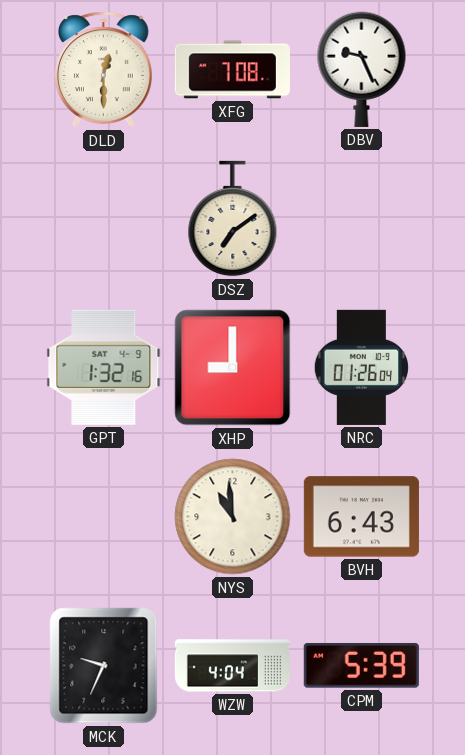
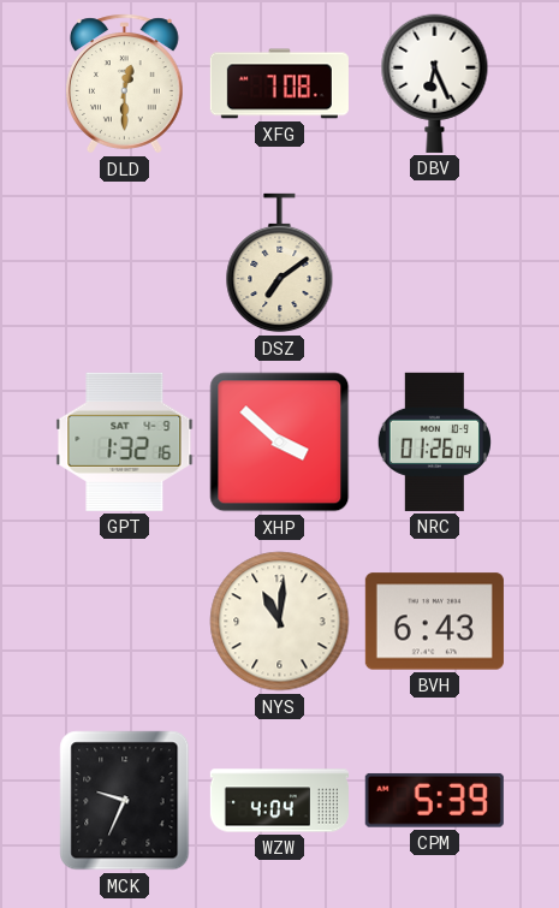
DBV: 9:26 -> 6:26
XHP: 9:00 -> 3:52
NYS: 10:59 -> 11:01
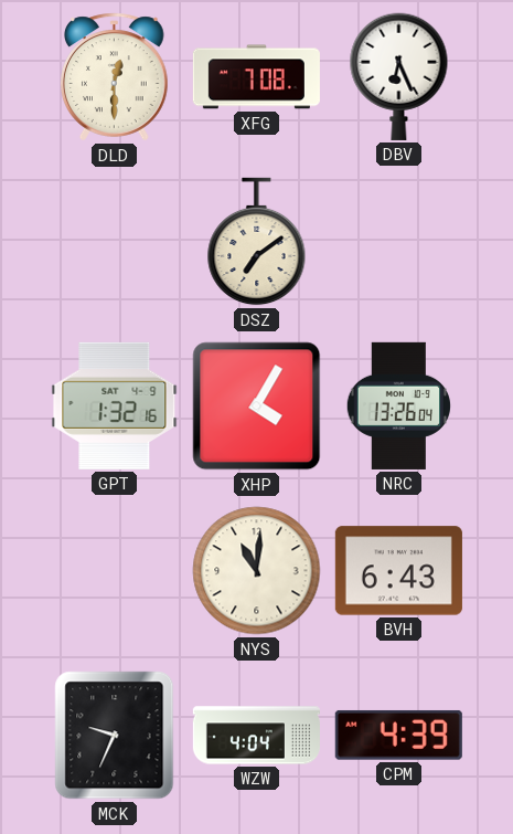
XHP: 3:52 -> 4:05
NRC: 01:26 -> 13:26
CPM: 5:39 -> 4:39
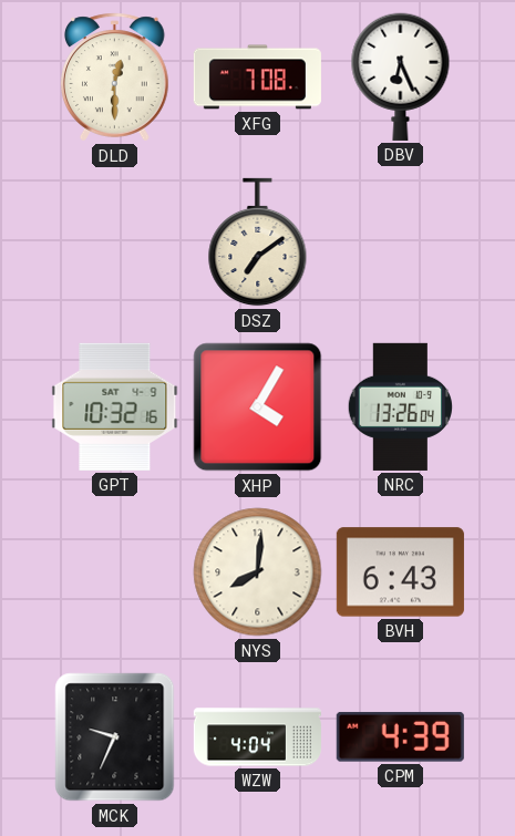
GPT: 1:32 -> 10:32
NYS: 11:01 -> 8:01
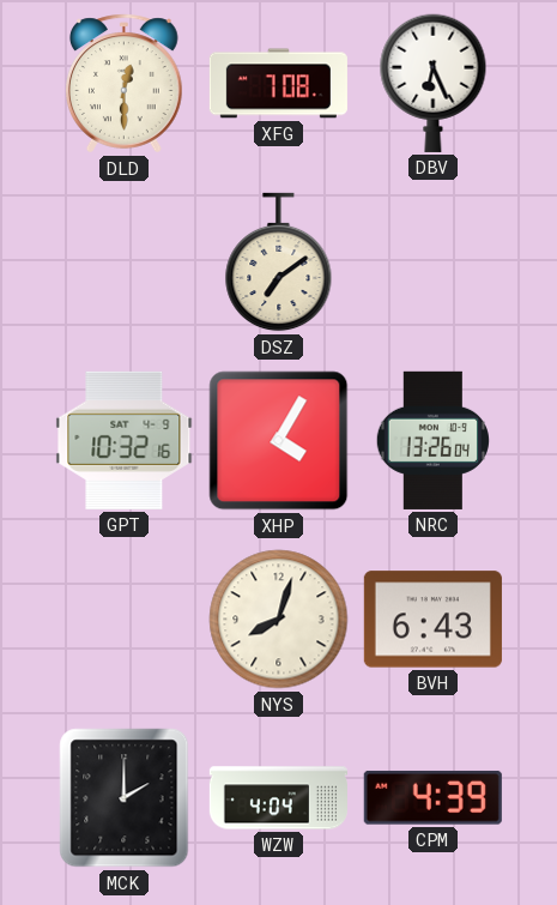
NYS: 8:01 -> 8:03
MCK: 9:34 -> 2:00
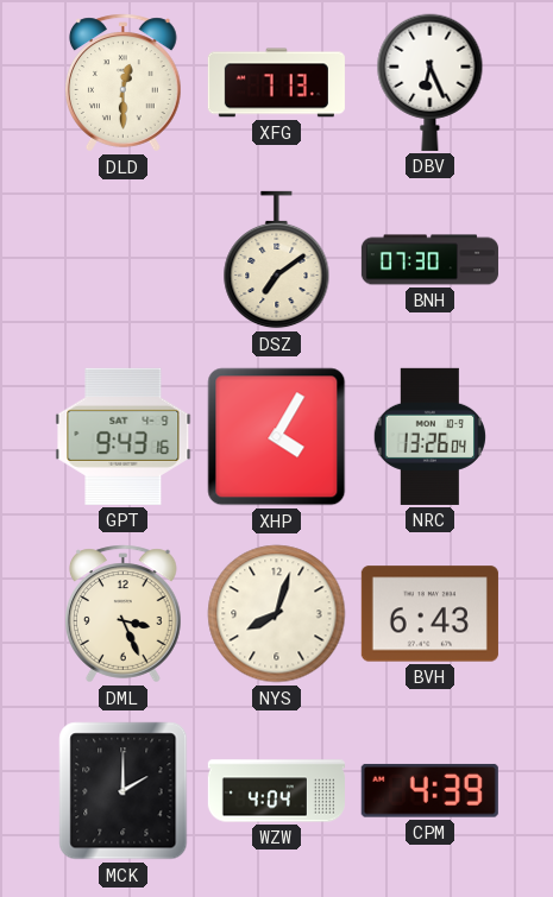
XFG: 7:08 -> 7:13
BNH: none -> 07:30
GPT: 10:32 -> 9:43
DML: none -> 3:26
